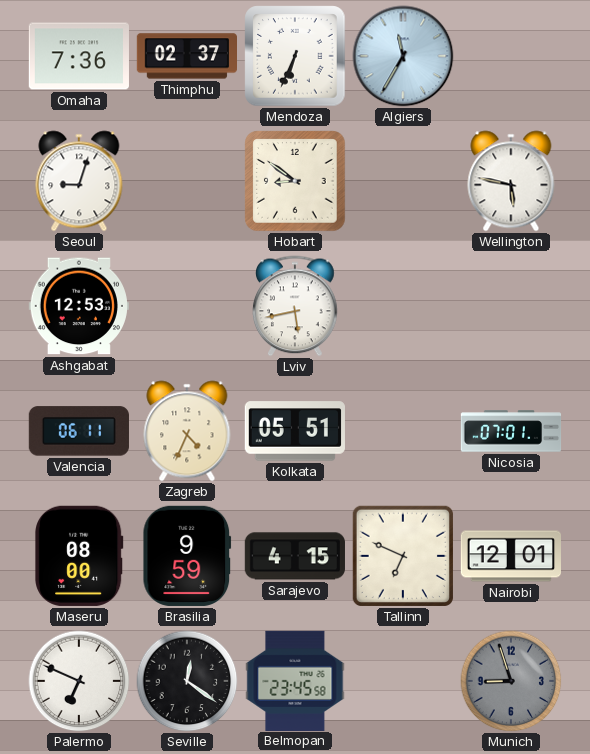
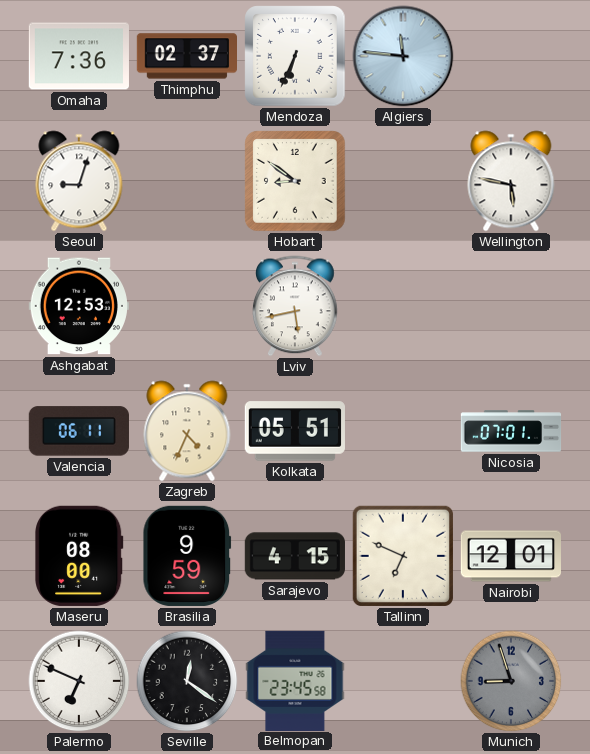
Algiers: 11:35 -> 11:46
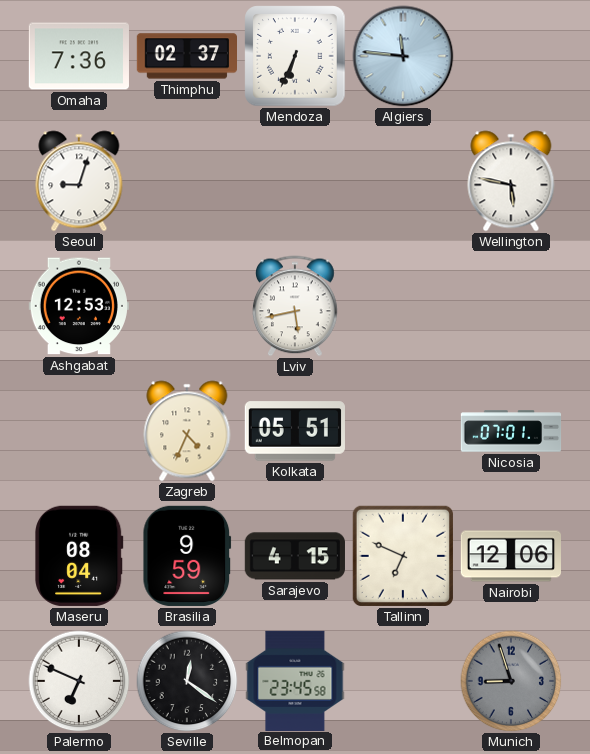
Hobart: 8:51 -> none
Valencia: 06:11 -> none
Maseru: 08:00 -> 08:04
Nairobi: 12:01 -> 12:06
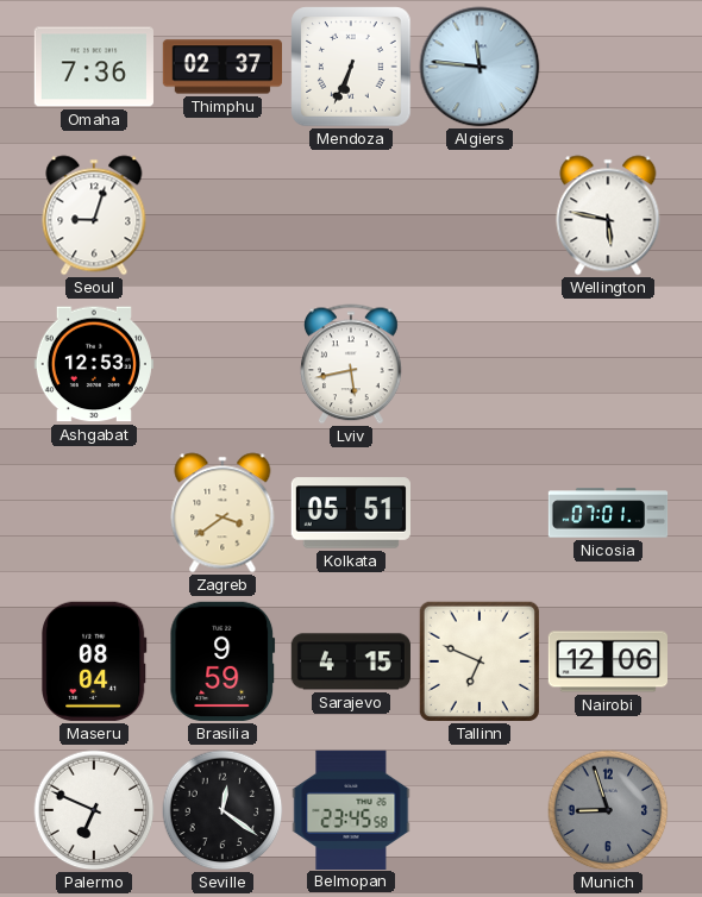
Zagreb: 4:34 -> 3:39
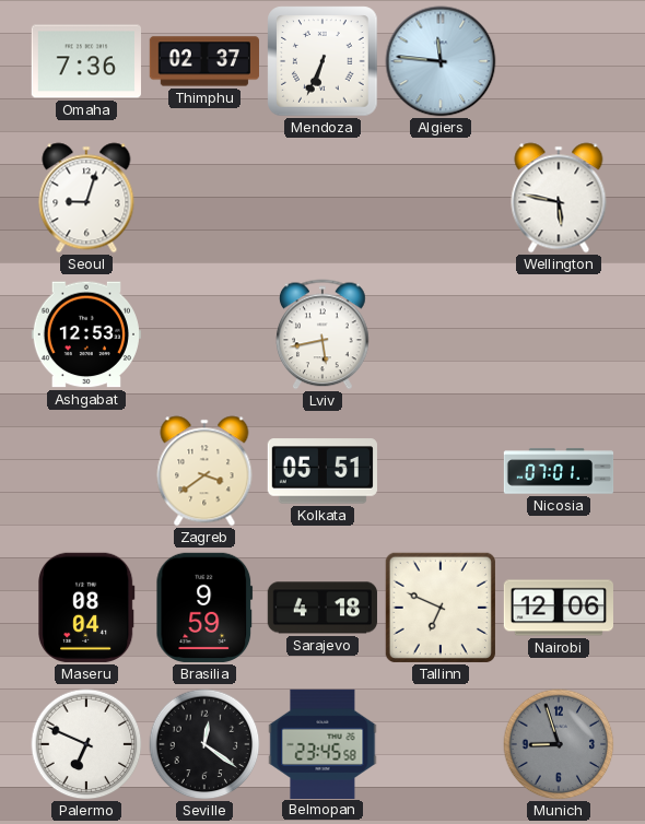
Sarajevo: 4:15 -> 4:18
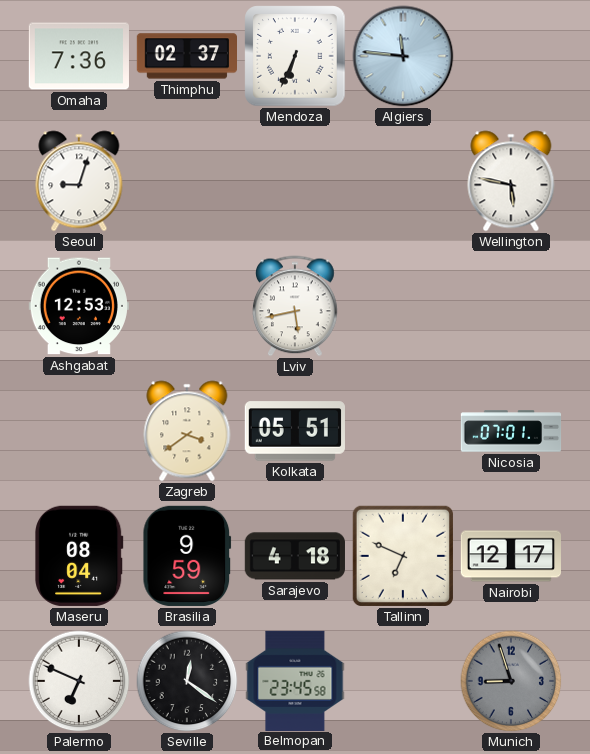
Nairobi: 12:06 -> 12:17
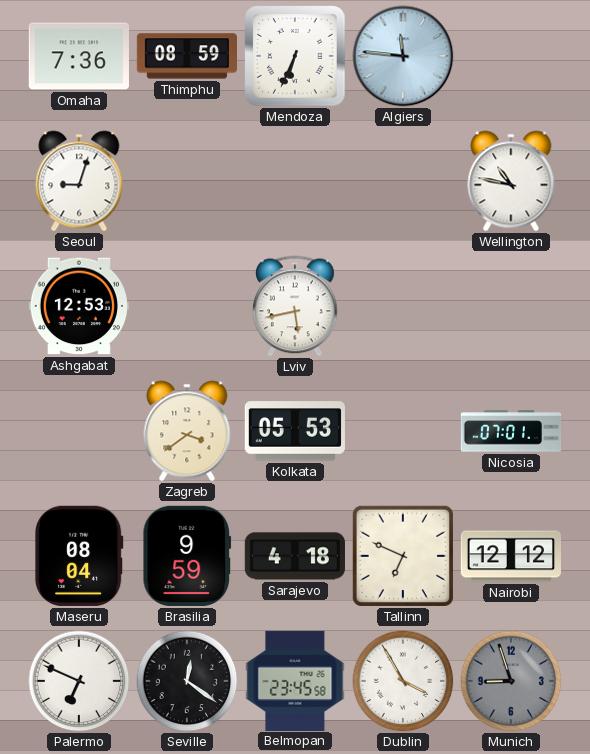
Thimphu: 02:37 -> 08:59
Wellington: 5:47 -> 10:47
Kolkata: 05:51 -> 05:53
Nairobi: 12:17 -> 12:12
Dublin: none -> 3:55
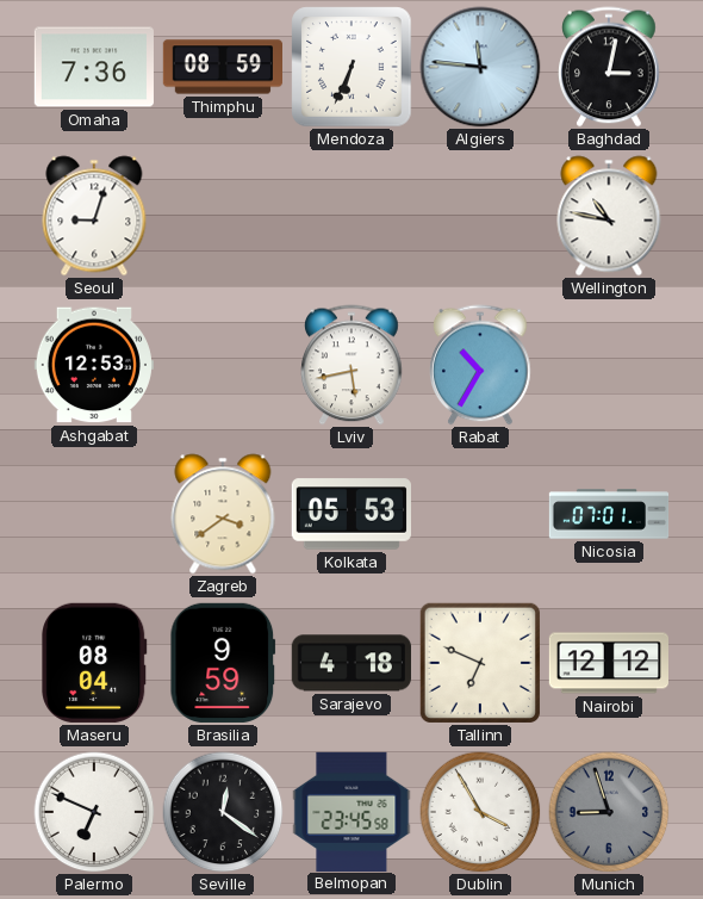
Baghdad: none -> 3:02
Rabat: none -> 10:35
